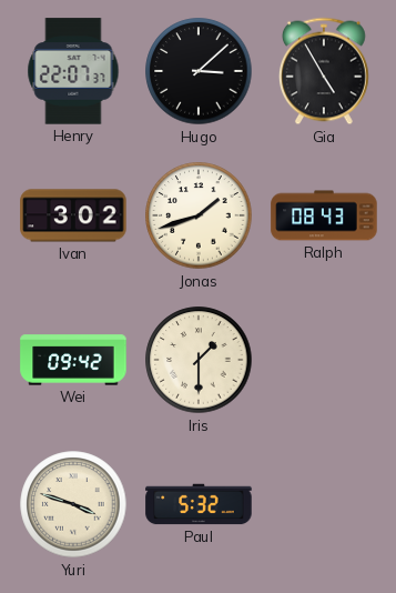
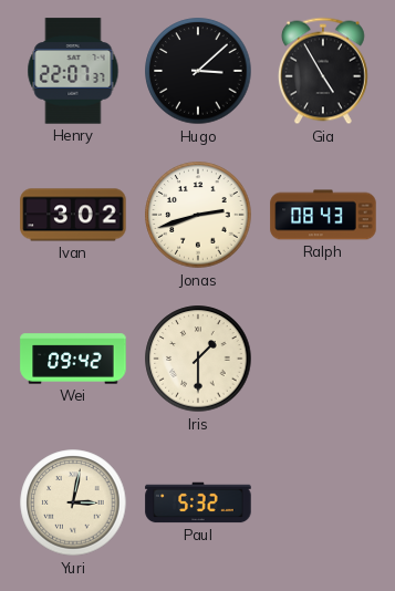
Jonas: 1:42 -> 2:42
Yuri: 3:48 -> 3:02
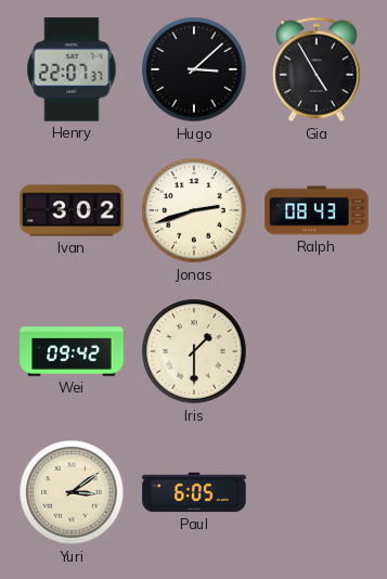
Yuri: 3:02 -> 3:09
Paul: 5:32 -> 6:05
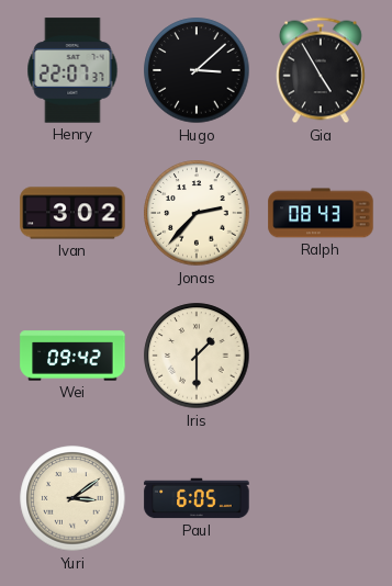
Jonas: 2:42 -> 2:37
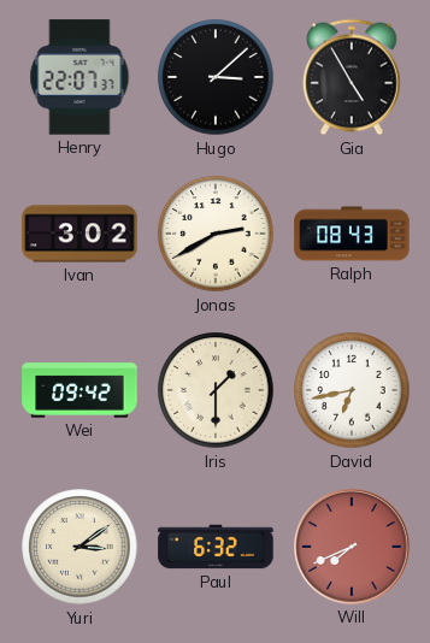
Jonas: 2:37 -> 2:40
David: none -> 6:43
Paul: 6:05 -> 6:32
Will: none -> 7:41
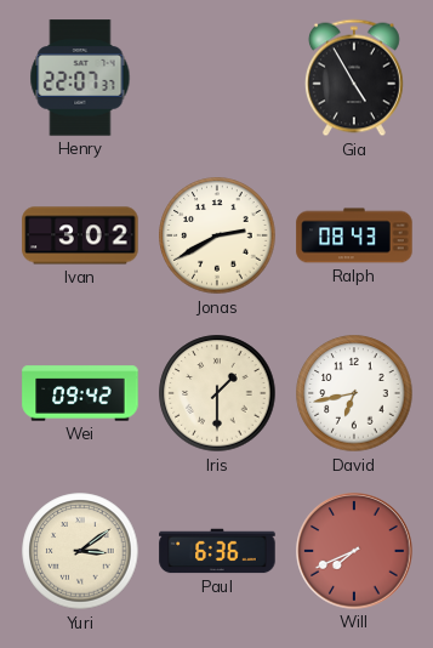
Hugo: 3:08 -> none
Paul: 6:32 -> 6:36
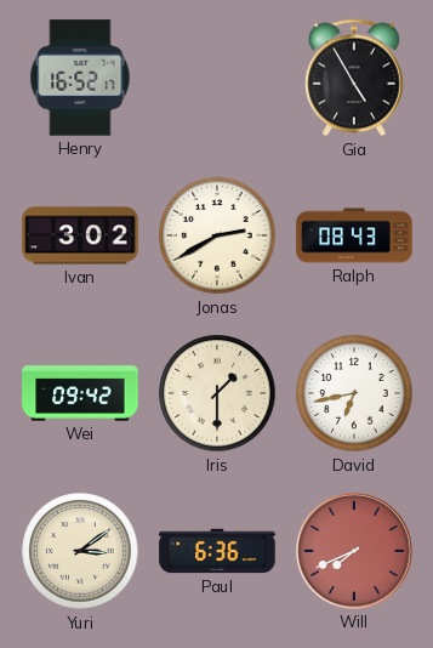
Henry: 22:07 -> 16:52
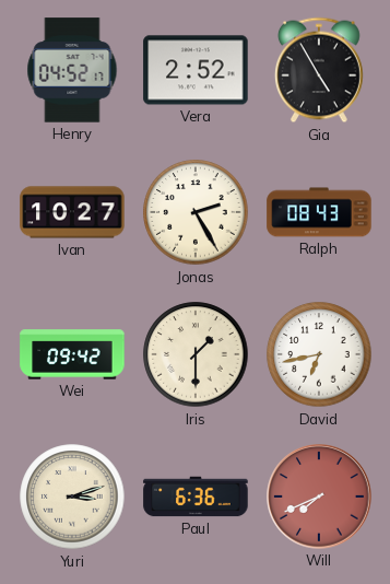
Henry: 16:52 -> 04:52
Vera: none -> 2:52
Ivan: 3:02 -> 10:27
Jonas: 2:40 -> 2:25
Yuri: 3:09 -> 3:12
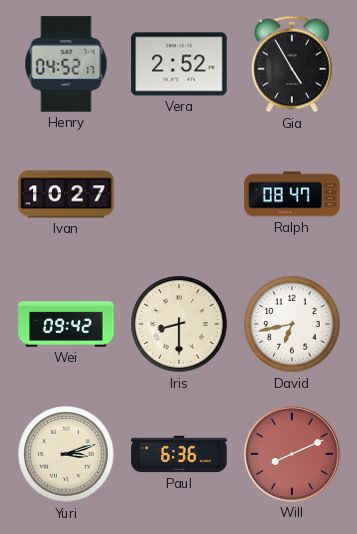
Jonas: 2:25 -> none
Ralph: 08:43 -> 08:47
Iris: 1:30 -> 8:30
Will: 7:41 -> 8:11
